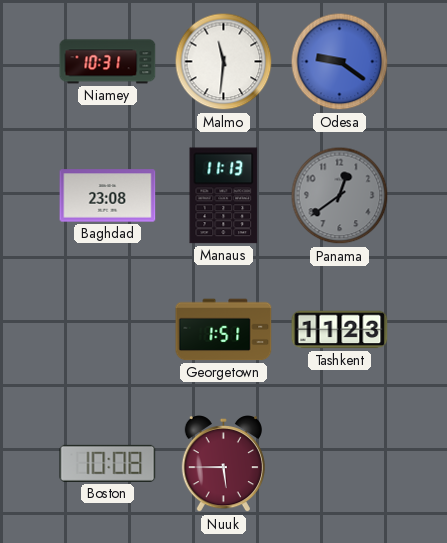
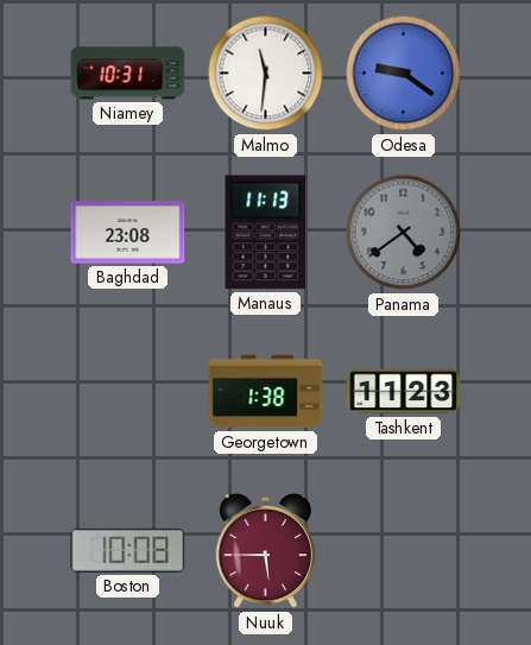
Panama: 12:39 -> 4:39
Georgetown: 1:51 -> 1:38
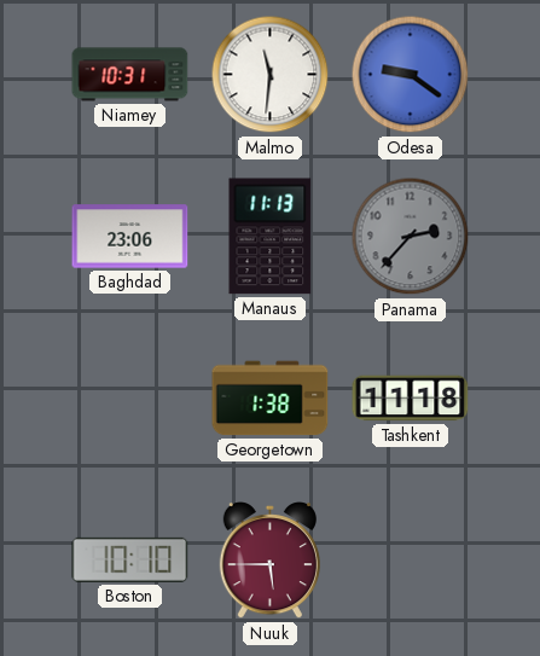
Baghdad: 23:08 -> 23:06
Panama: 4:39 -> 2:37
Tashkent: 11:23 -> 11:18
Boston: 10:08 -> 10:10
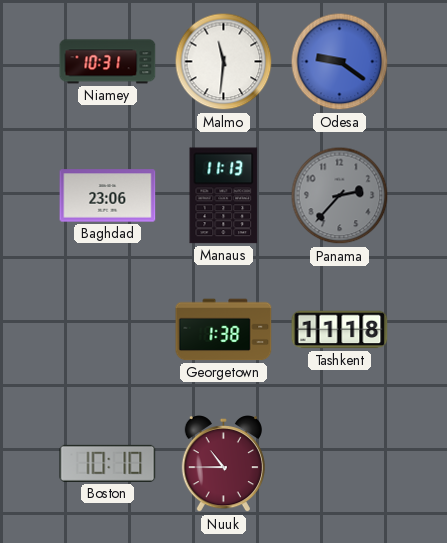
Nuuk: 5:45 -> 10:45
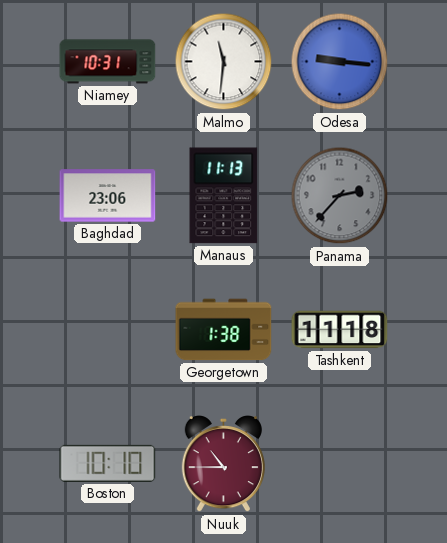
Odesa: 9:21 -> 9:16
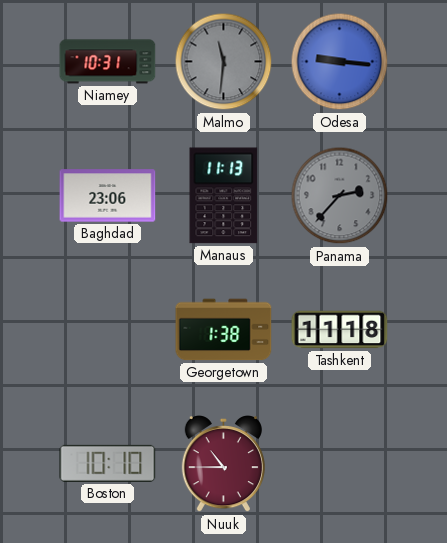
Malmo dial: white -> grey
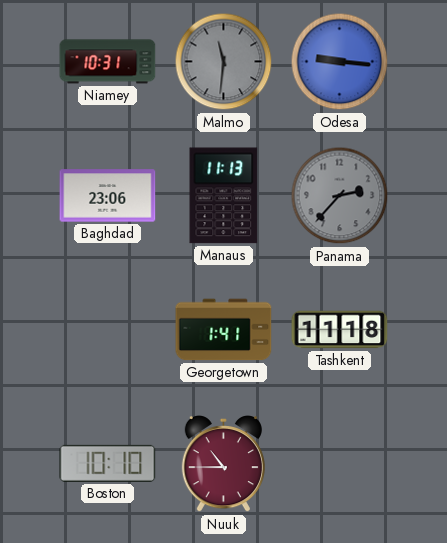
Georgetown: 1:38 -> 1:41
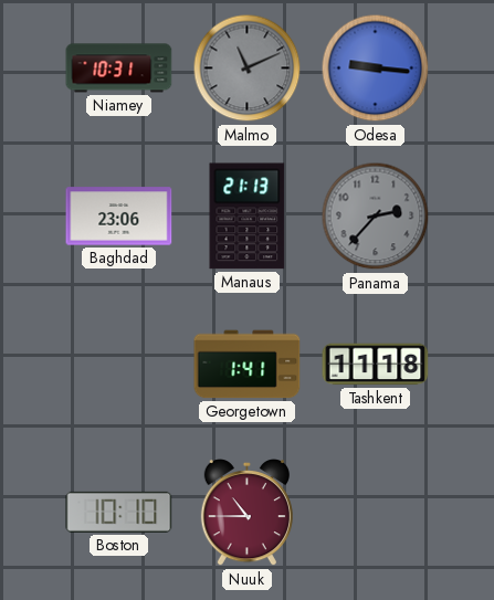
Malmo: 11:31 -> 11:11
Manaus: 11:13 -> 21:13
